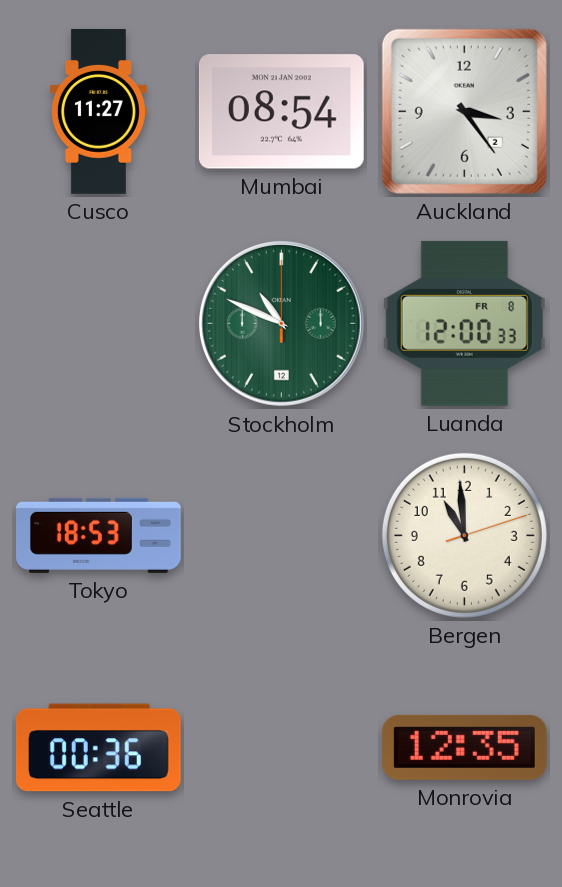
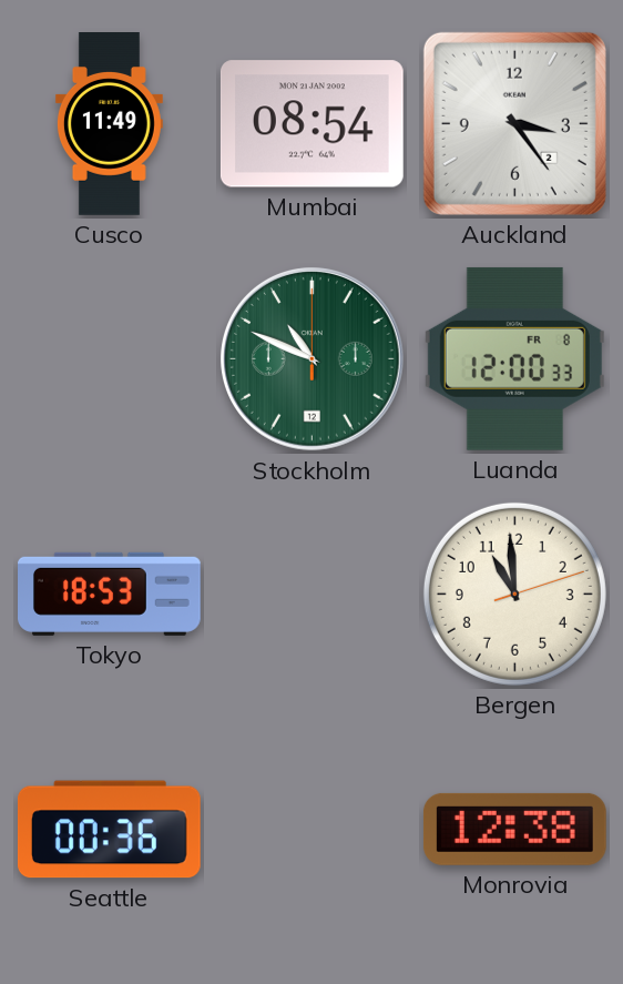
Cusco: 11:27 -> 11:49
Monrovia: 12:35 -> 12:38
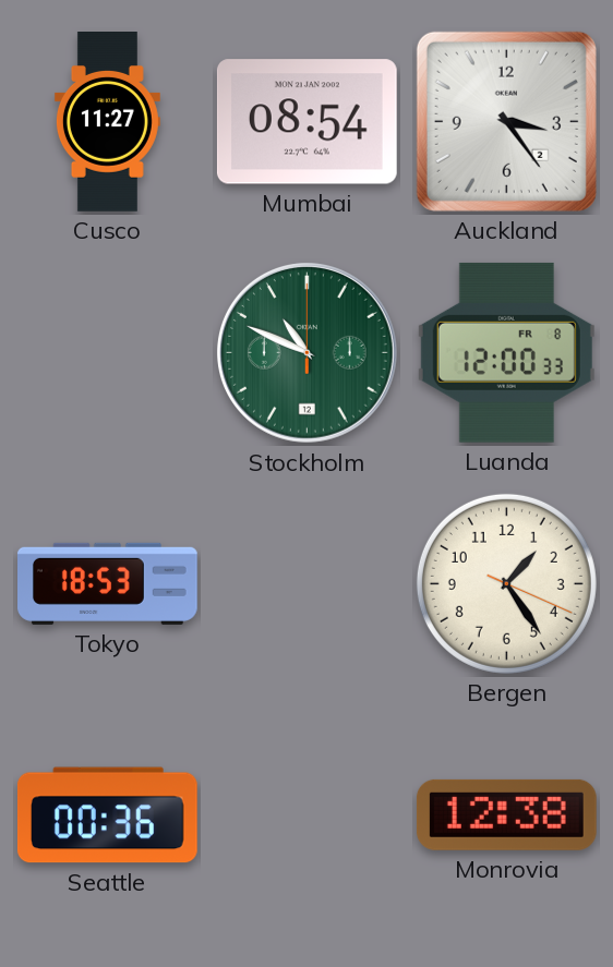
Cusco: 11:49 -> 11:27
Bergen: 10:59 -> 1:24
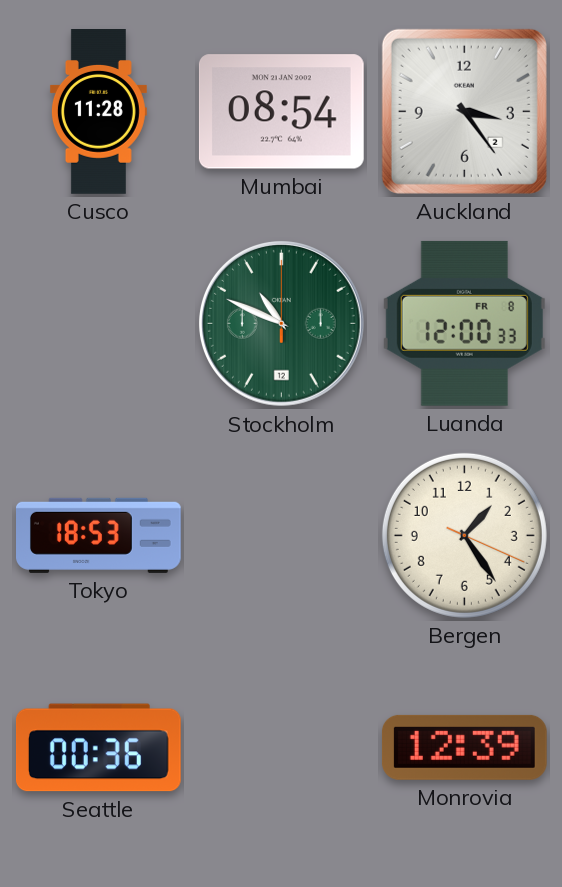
Cusco: 11:27 -> 11:28
Monrovia: 12:38 -> 12:39
